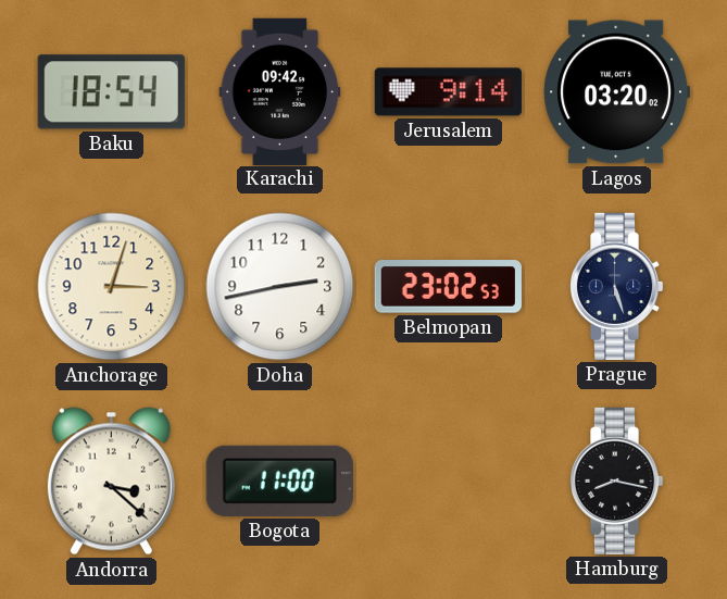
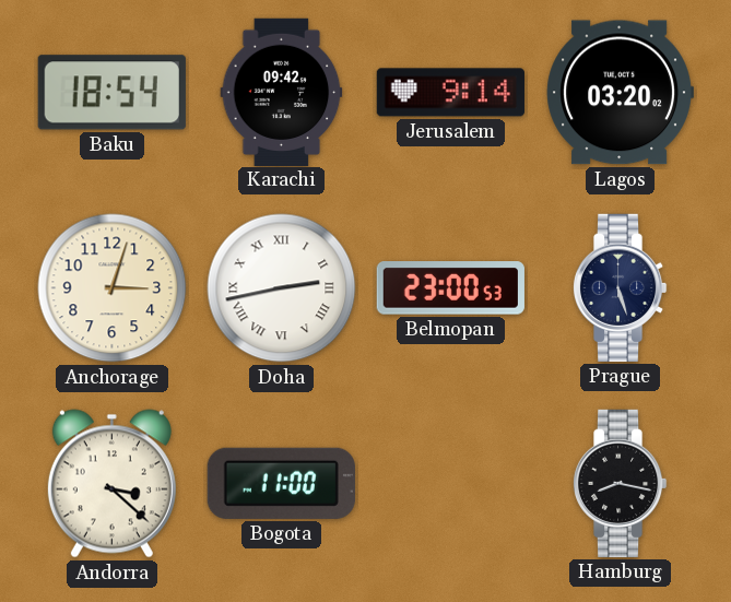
Doha numerals: Arabic -> Roman
Belmopan: 23:02 -> 23:00
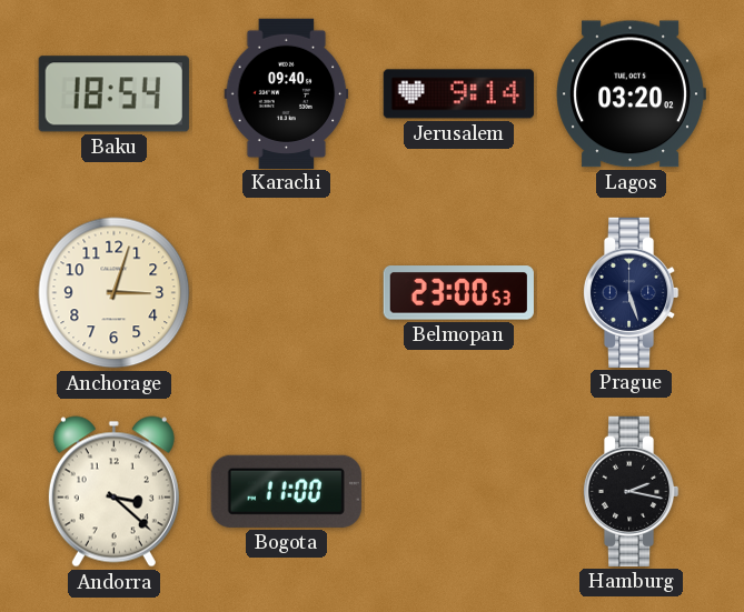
Karachi: 09:42 -> 09:40
Doha: 2:43 -> none
Hamburg: 8:17 -> 2:17
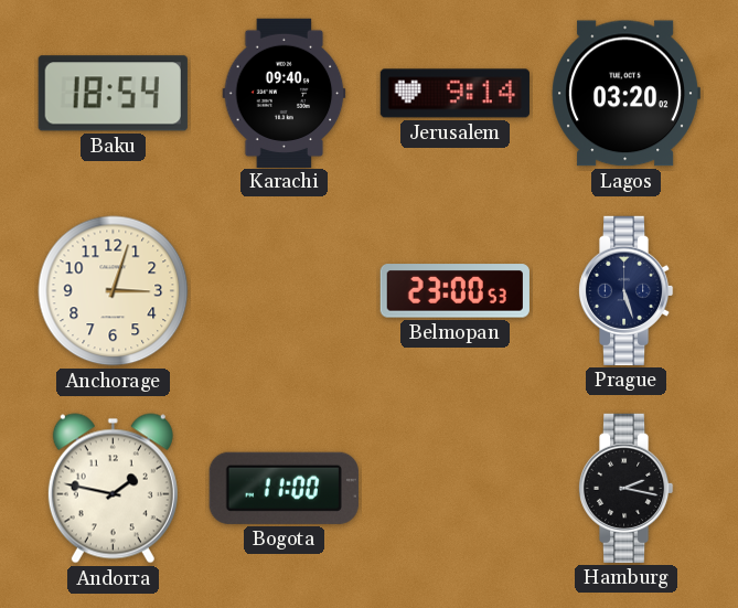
Andorra: 3:22 -> 1:47
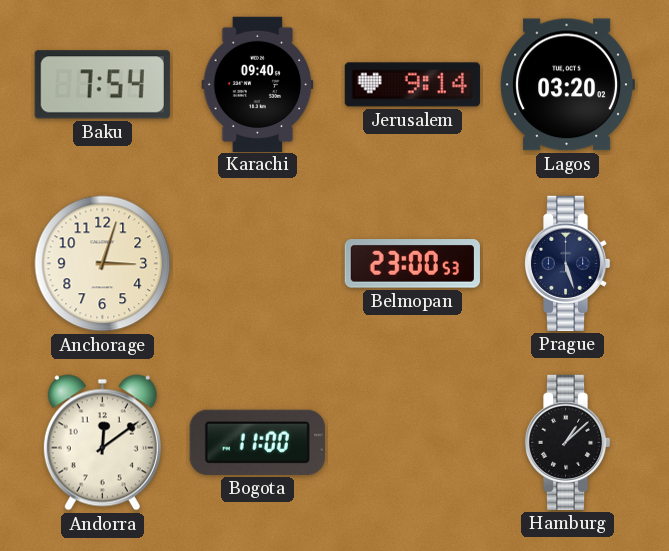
Baku: 18:54 -> 7:54
Andorra: 1:47 -> 12:09
Hamburg: 2:17 -> 1:08
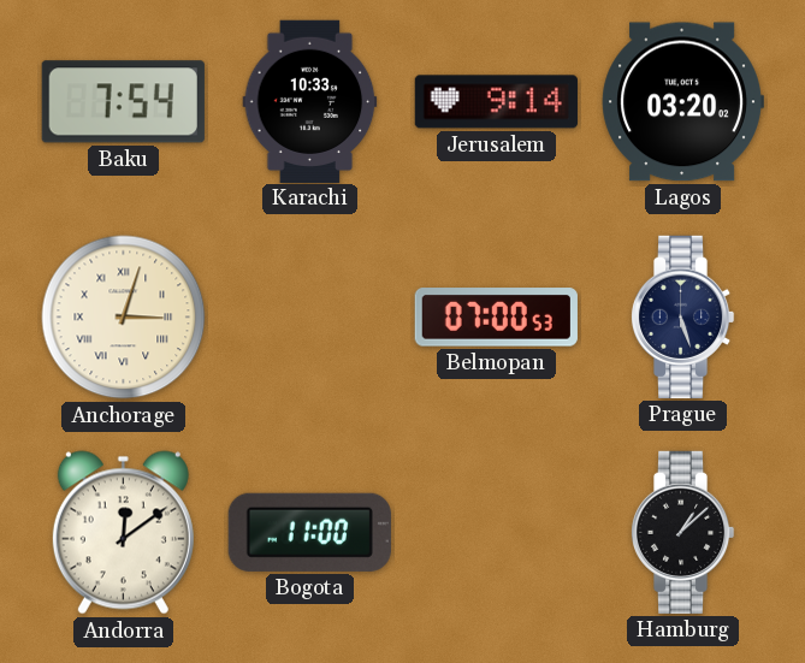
Karachi: 09:40 -> 10:33
Anchorage numerals: Arabic -> Roman
Belmopan: 23:00 -> 07:00
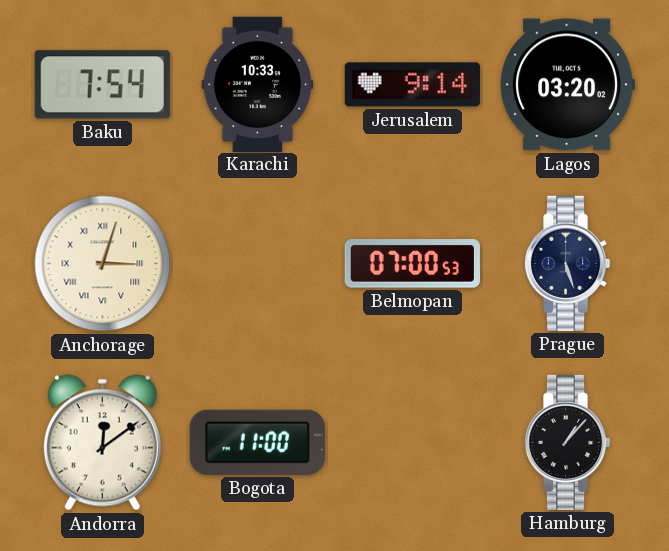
Hamburg: 1:08 -> 1:07
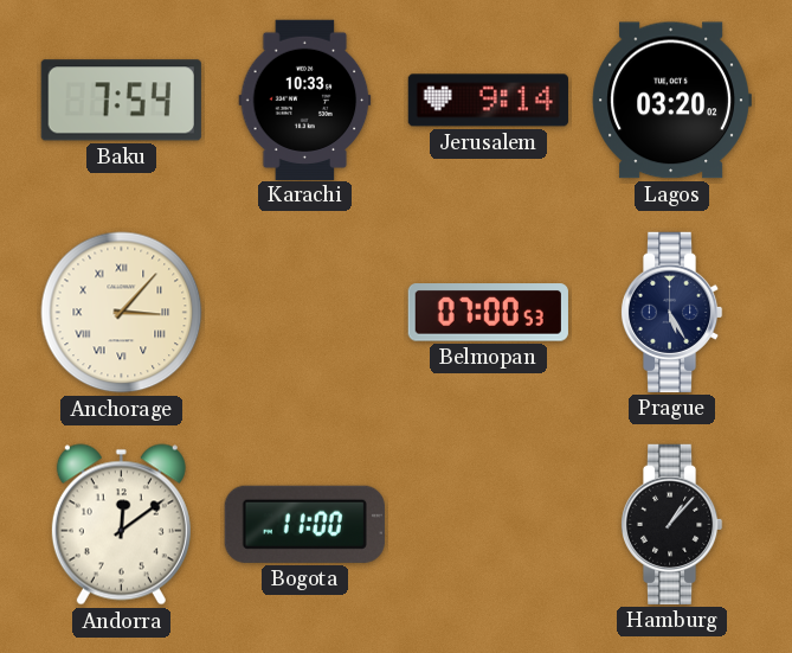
Anchorage: 3:03 -> 3:07
Prague: 5:27 -> 5:25
